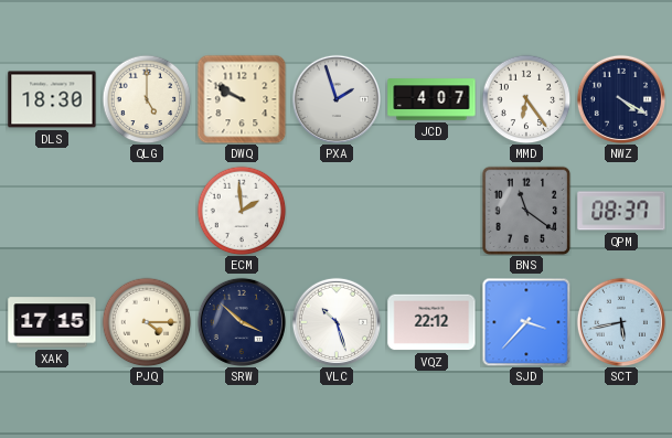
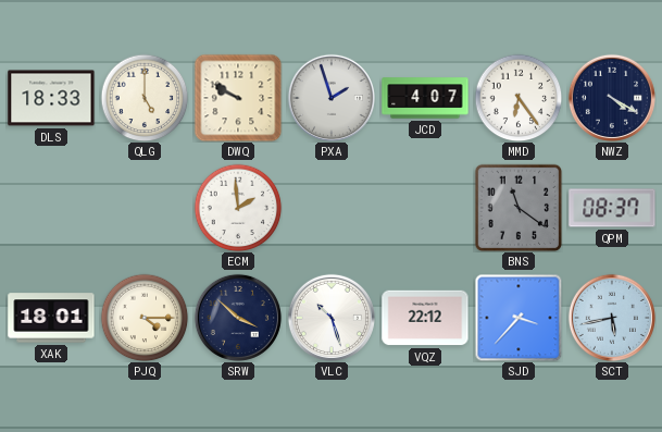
DLS: 18:30 -> 18:33
XAK: 17:15 -> 18:01
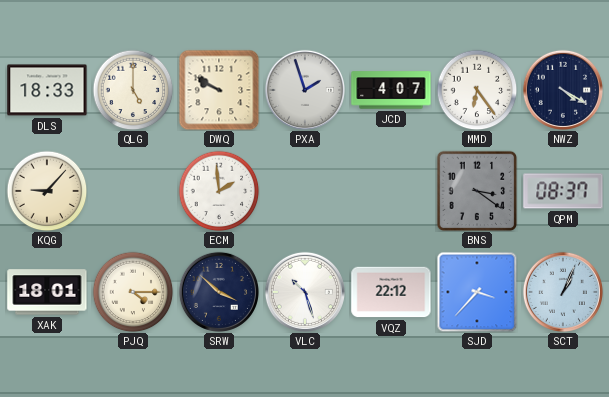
KQG: none -> 9:07
BNS: 11:21 -> 3:21
SCT: 5:43 -> 1:04
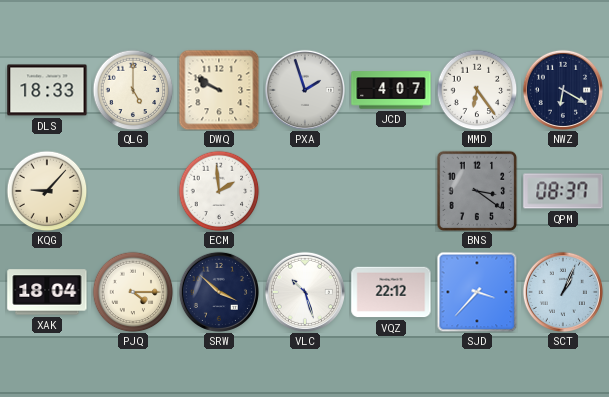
NWZ: 4:20 -> 6:20
XAK: 18:01 -> 18:04
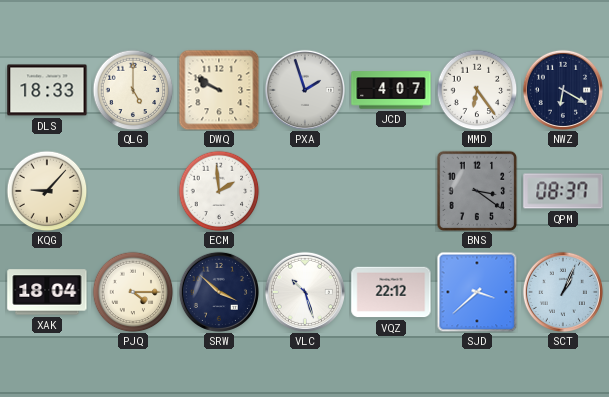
SJD: 3:37 -> 3:38
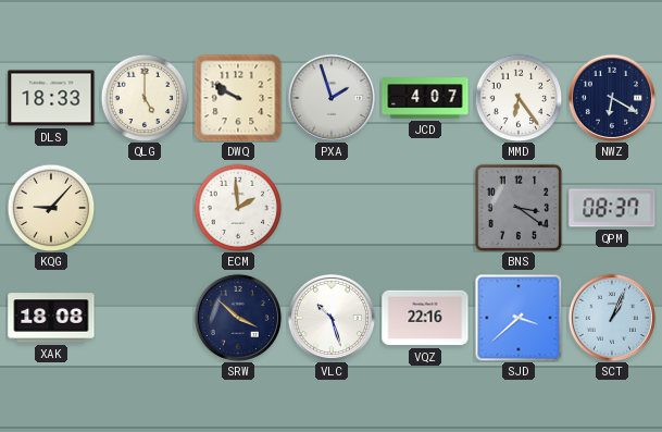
XAK: 18:04 -> 18:08
PJQ: 4:15 -> none
VQZ: 22:12 -> 22:16
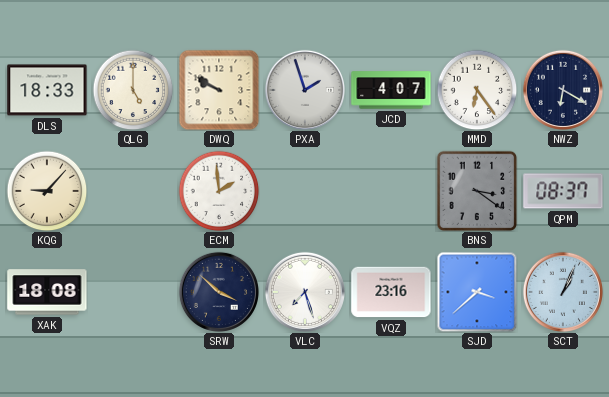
VLC: 10:27 -> 7:27
VQZ: 22:16 -> 23:16
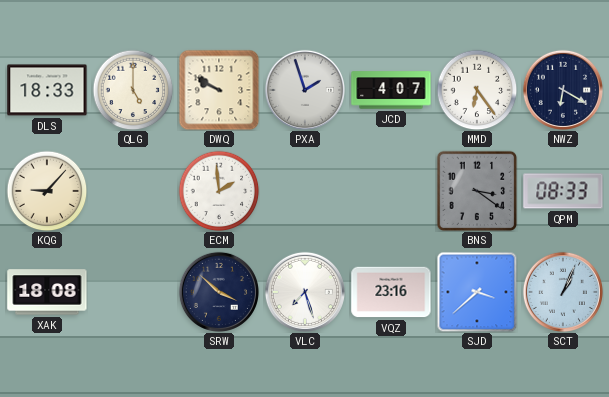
QPM: 08:37 -> 08:33
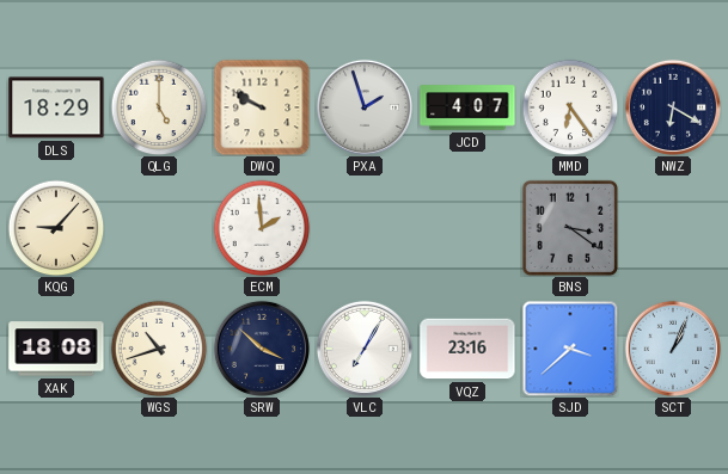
DLS: 18:33 -> 18:29
QPM: 08:33 -> none
WGS: none -> 10:42
VLC: 7:27 -> 7:05
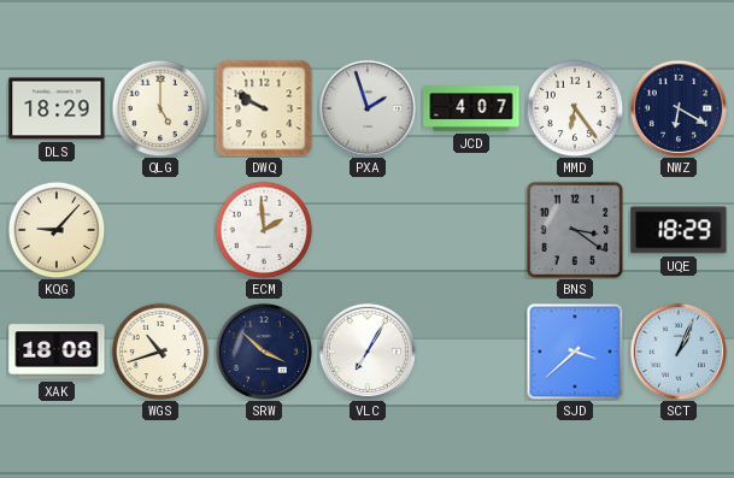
UQE: none -> 18:29
VQZ: 23:16 -> none
